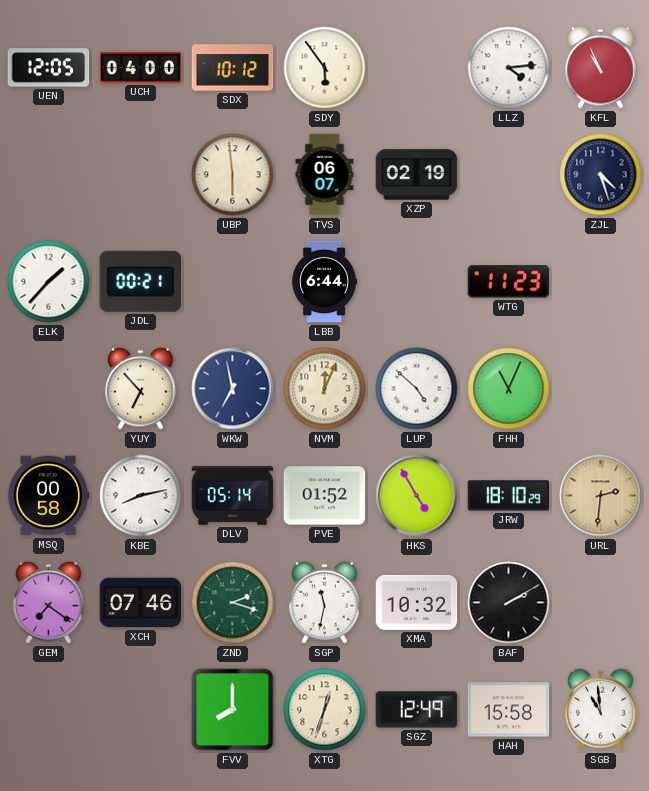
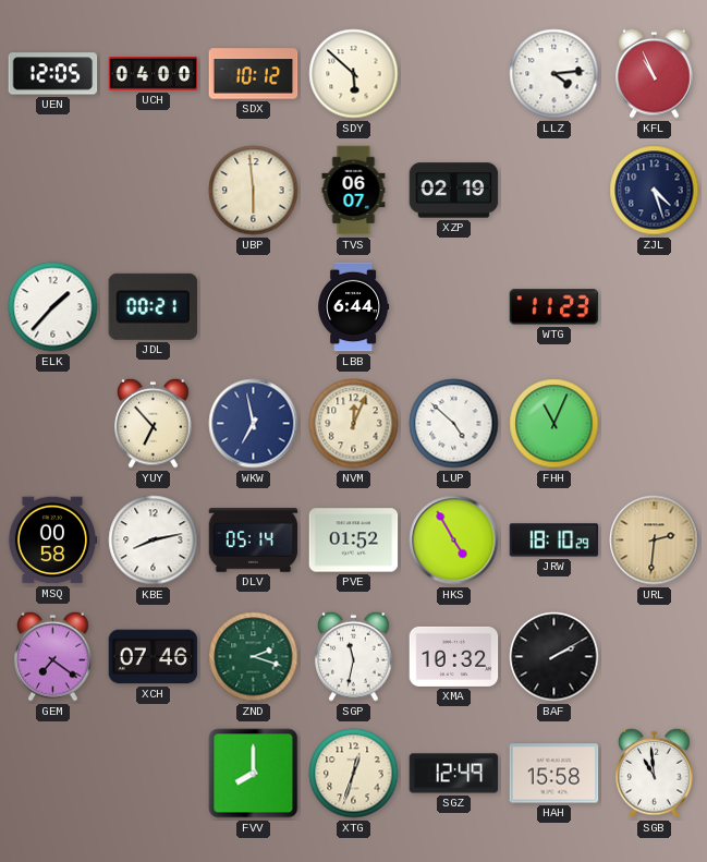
SDY: 5:54 -> 5:52
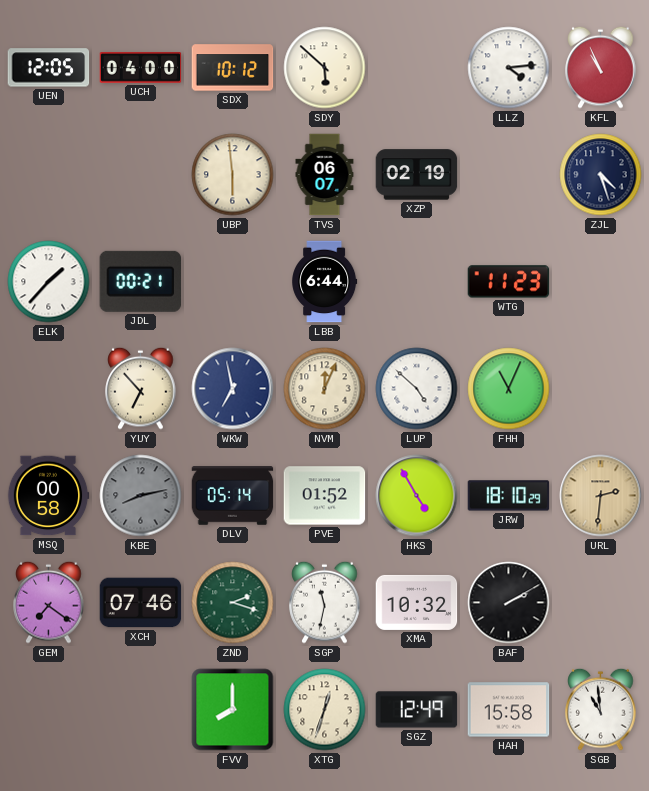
KBE dial: white -> grey
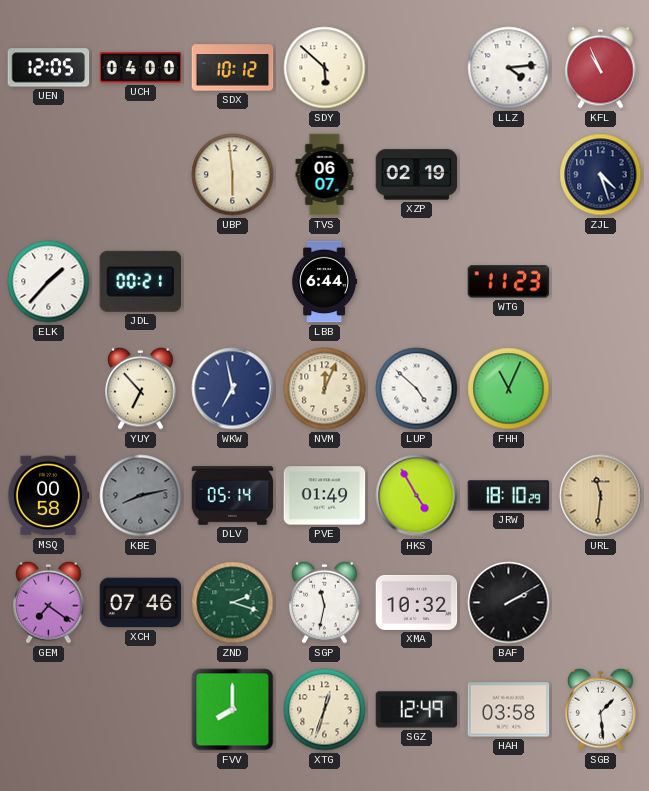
PVE: 01:52 -> 01:49
URL: 2:31 -> 11:31
HAH: 15:58 -> 03:58
SGB: 10:59 -> 1:29
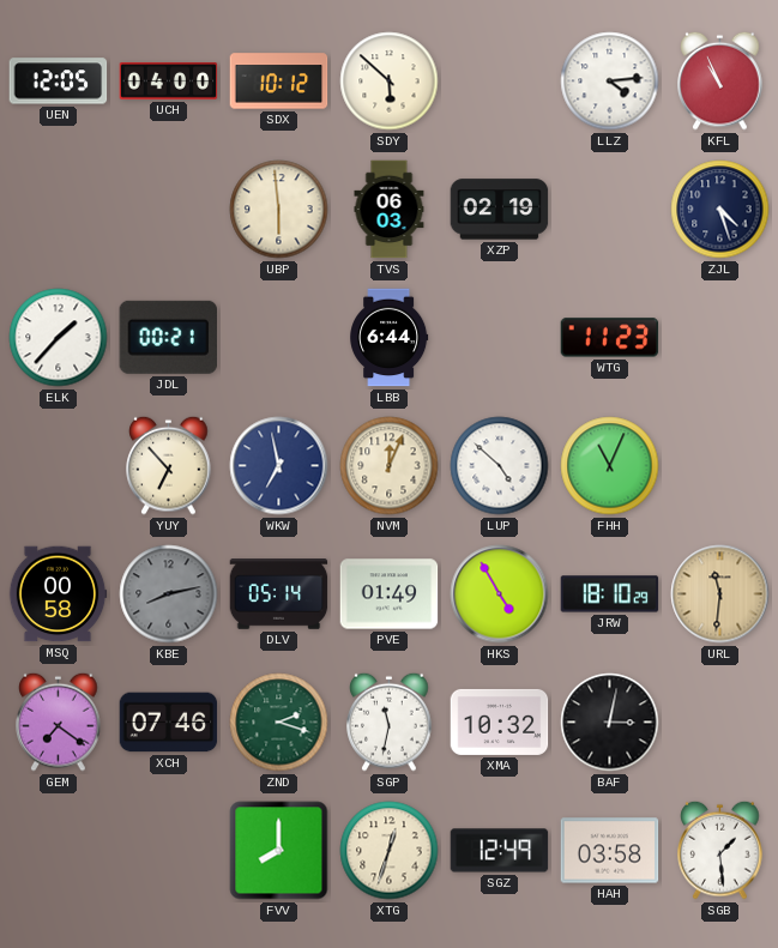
TVS: 06:07 -> 06:03
BAF: 2:10 -> 3:02
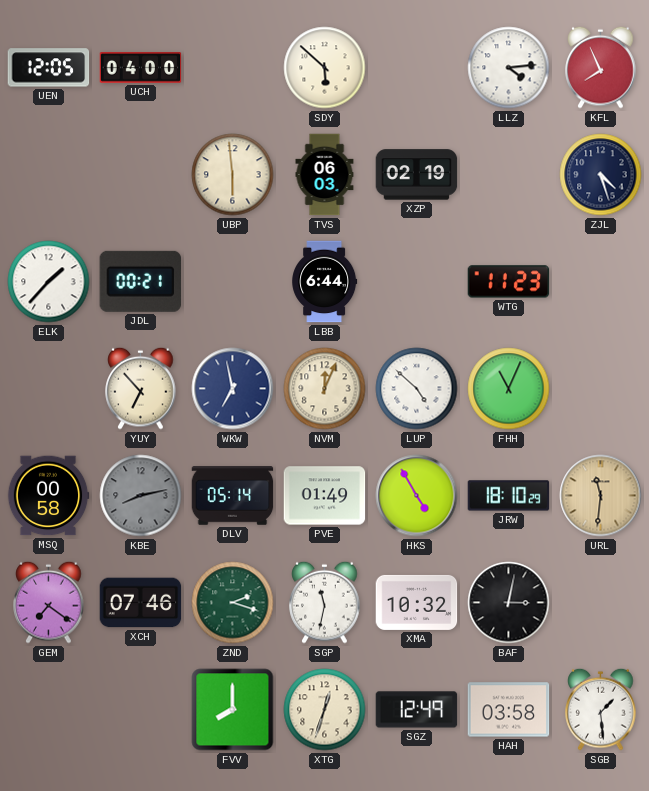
SDX: 10:12 -> none
KFL: 10:56 -> 7:56
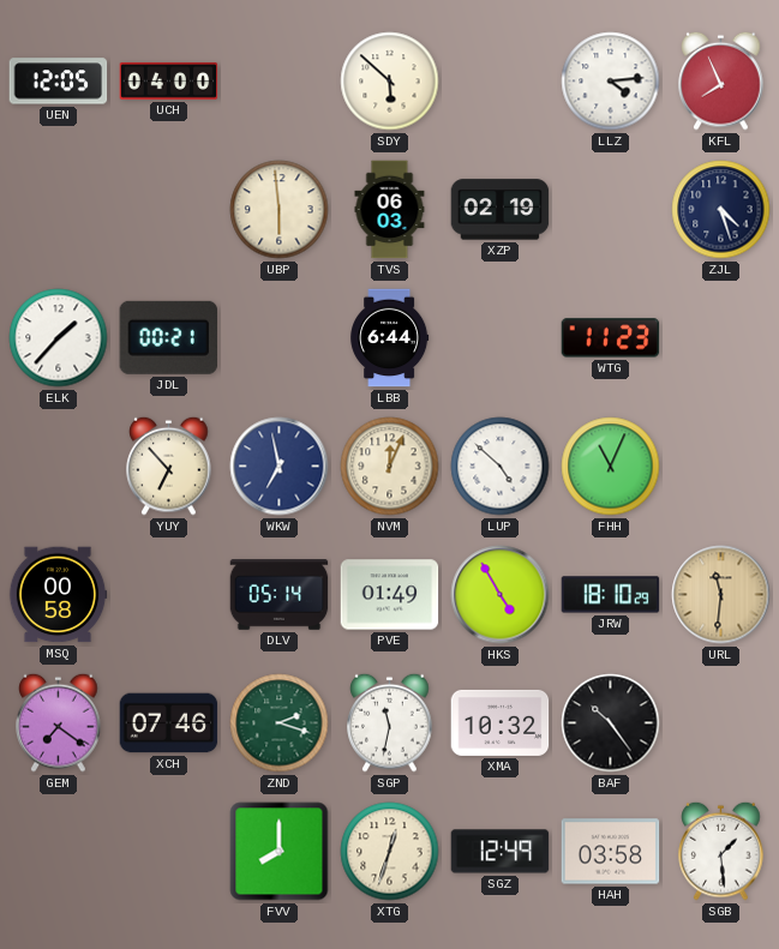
KBE: 8:13 -> none
BAF: 3:02 -> 10:24
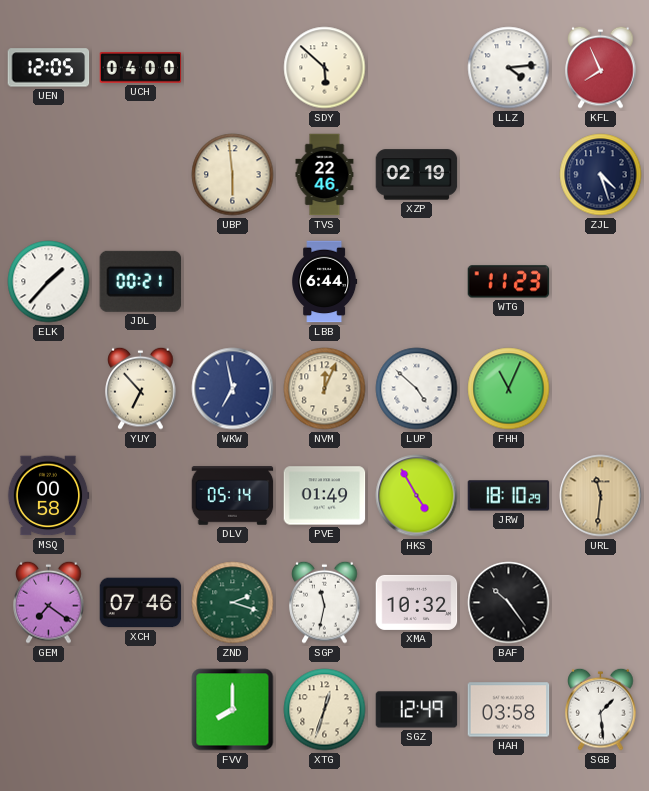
TVS: 06:03 -> 22:46
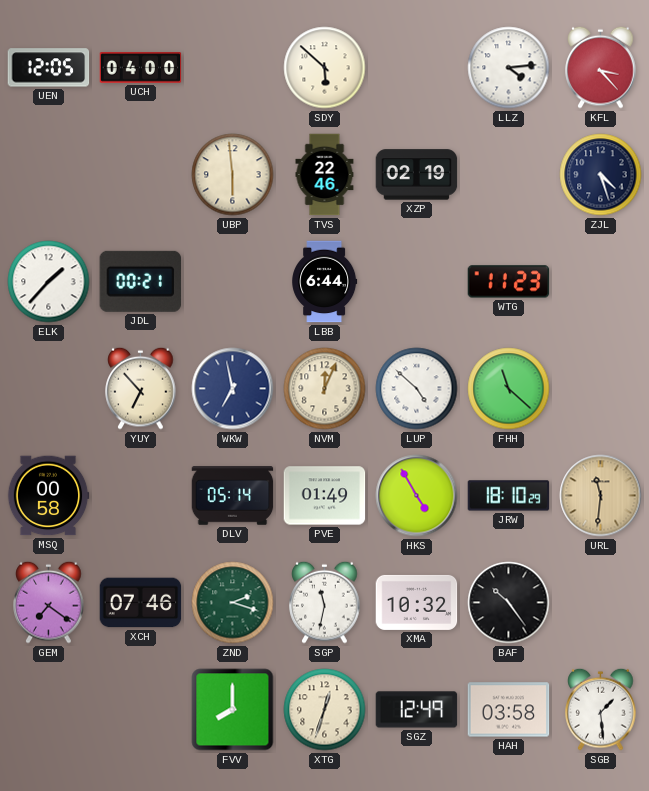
KFL: 7:56 -> 3:23
FHH: 11:04 -> 11:22
